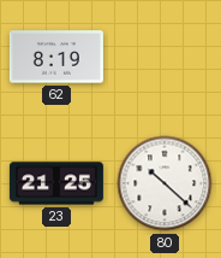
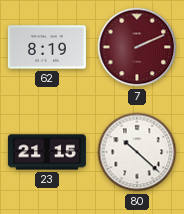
7: none -> 2:11
23: 21:25 -> 21:15
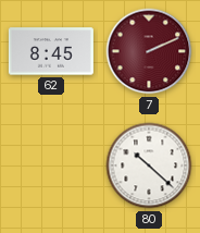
62: 8:19 -> 8:45
23: 21:15 -> none
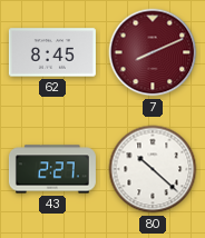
7: 2:11 -> 8:11
43: none -> 2:27
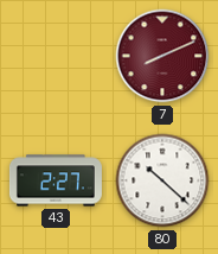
62: 8:45 -> none
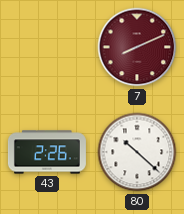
43: 2:27 -> 2:26
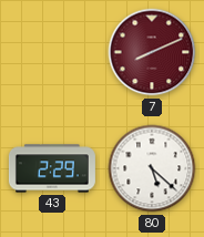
43: 2:26 -> 2:29
80: 10:22 -> 5:22
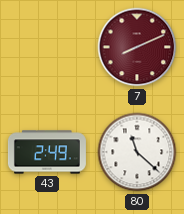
43: 2:29 -> 2:49
80: 5:22 -> 11:22
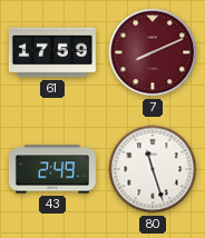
61: none -> 17:59
80: 11:22 -> 11:27
